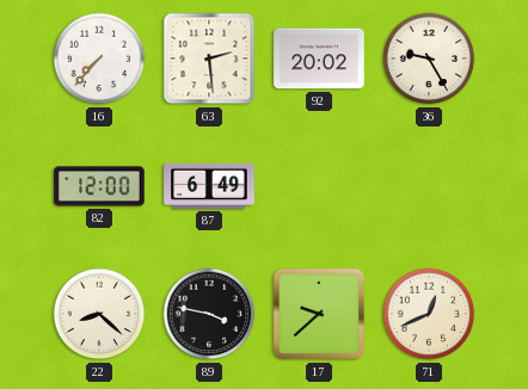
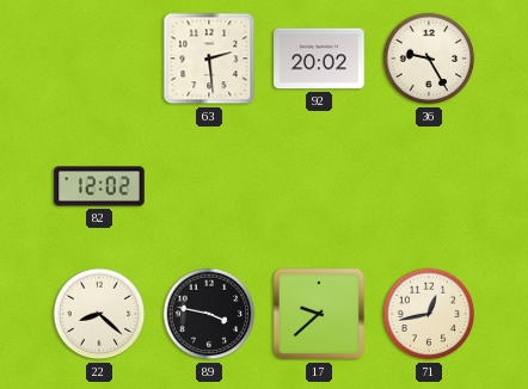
16: 7:37 -> none
82: 12:00 -> 12:02
87: 6:49 -> none
71: 12:41 -> 12:43
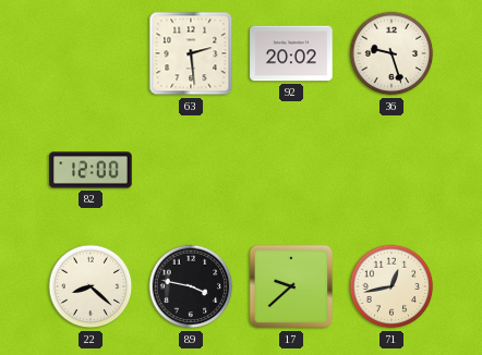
36: 9:25 -> 9:27
82: 12:02 -> 12:00
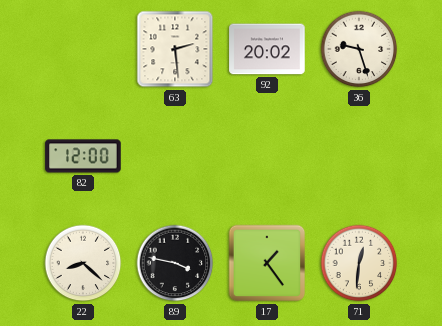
17: 9:38 -> 1:24
71: 12:43 -> 12:31
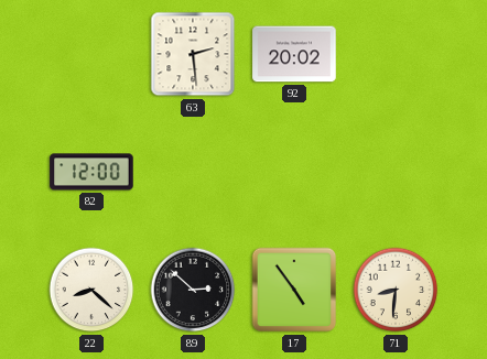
36: 9:27 -> none
89: 3:47 -> 2:52
17: 1:24 -> 4:54
71: 12:31 -> 8:31
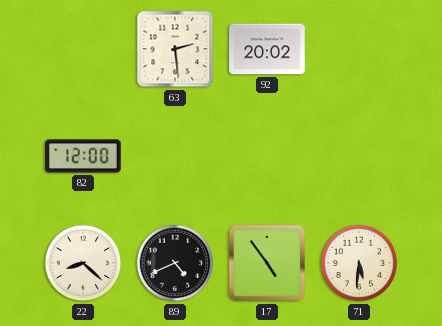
89: 2:52 -> 4:41
71: 8:31 -> 5:31
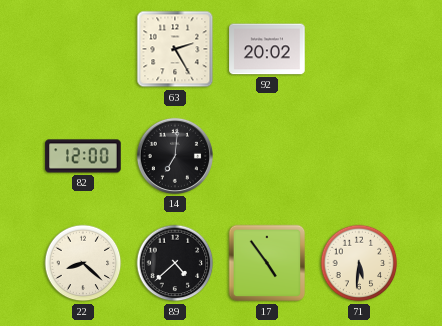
63: 2:29 -> 2:25
14: none -> 7:01
89: 4:41 -> 4:38
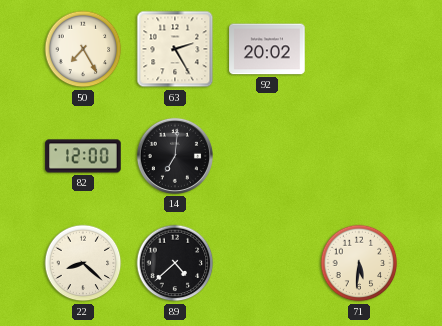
50: none -> 7:25
17: 4:54 -> none
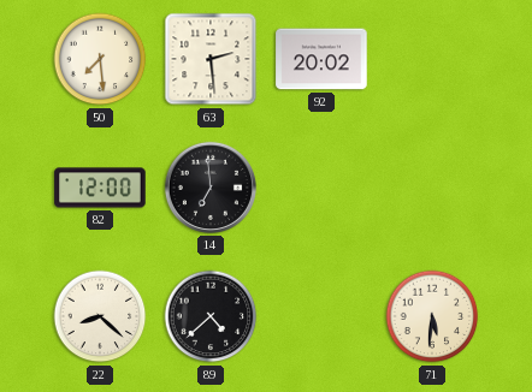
50: 7:25 -> 7:29
63: 2:25 -> 2:29
14: 7:01 -> 6:59
